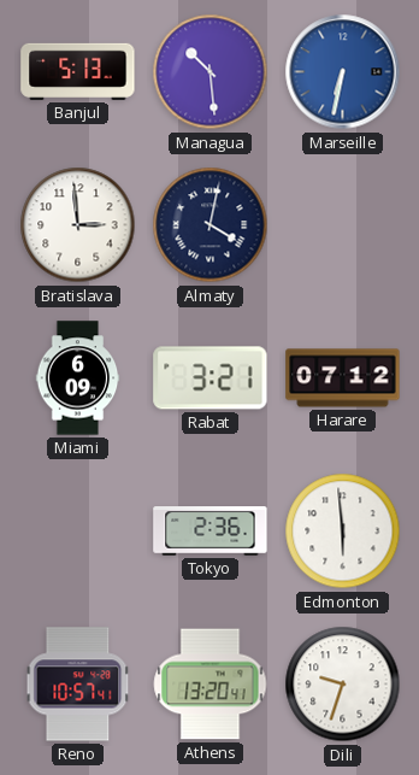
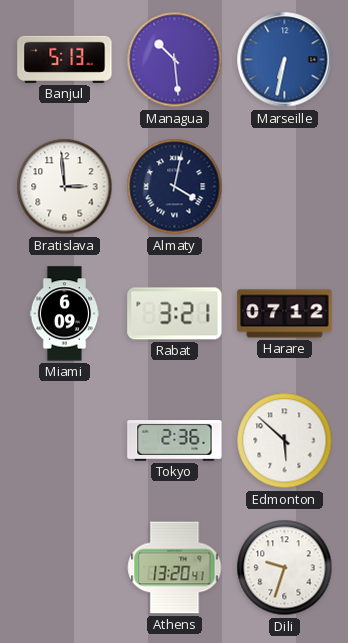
Edmonton: 5:59 -> 5:52
Reno: 10:57 -> none
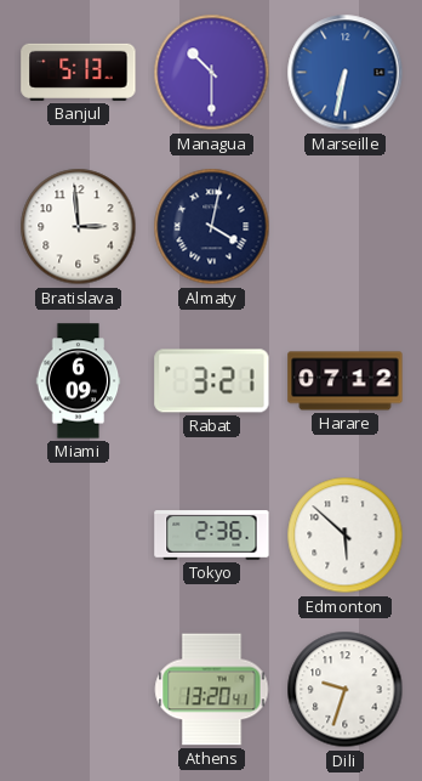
Managua: 10:29 -> 10:30
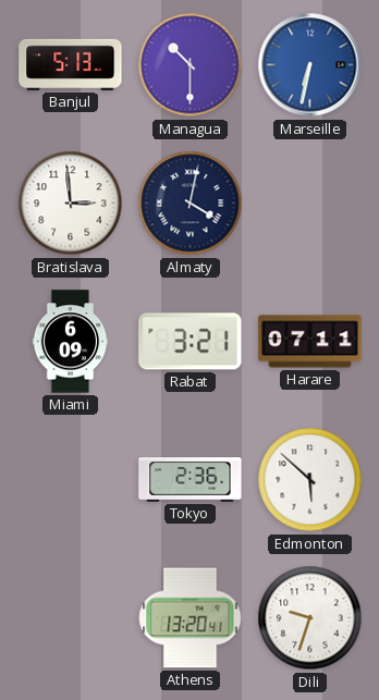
Harare: 07:12 -> 07:11
